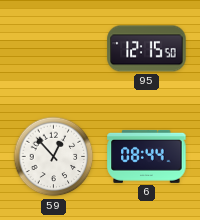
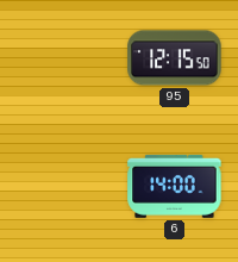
59: 12:53 -> none
6: 08:44 -> 14:00
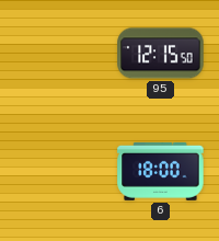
6: 14:00 -> 18:00
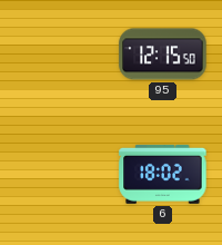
6: 18:00 -> 18:02
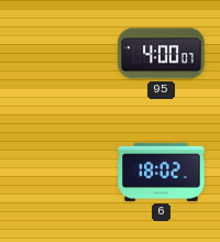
95: 12:15 -> 4:00
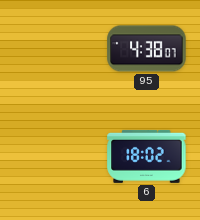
95: 4:00 -> 4:38
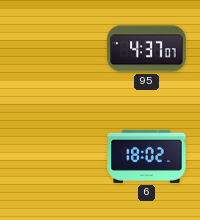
95: 4:38 -> 4:37
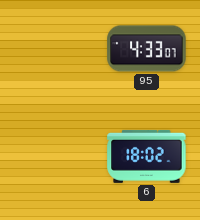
95: 4:37 -> 4:33
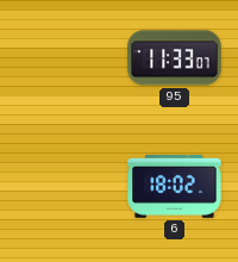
95: 4:33 -> 11:33
